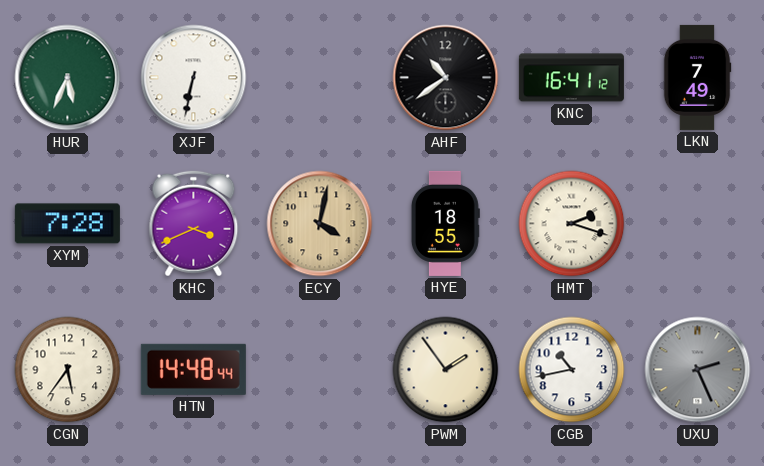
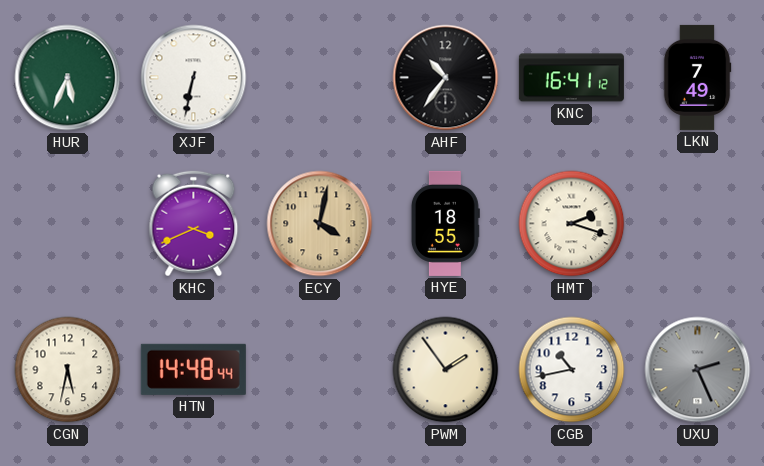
AHF: 10:39 -> 10:36
XYM: 7:28 -> none
CGN: 5:36 -> 5:32
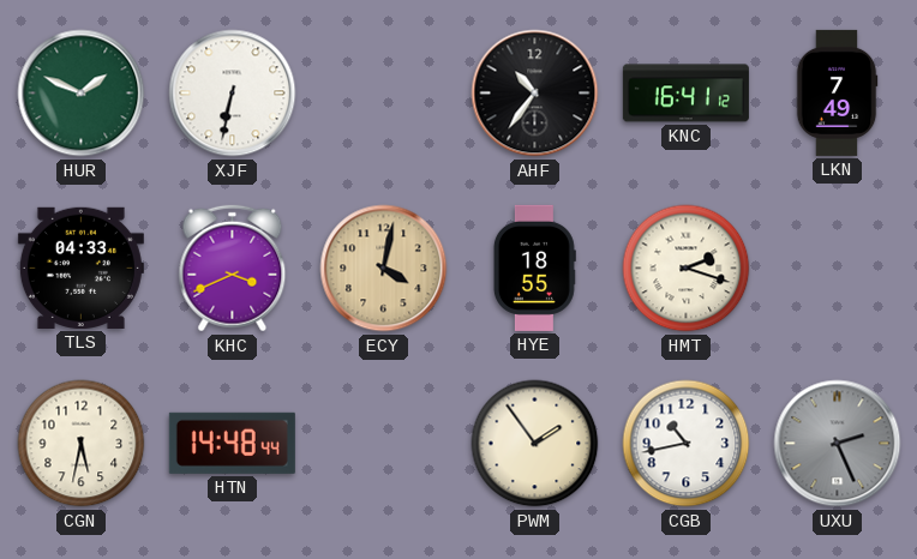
HUR: 5:34 -> 1:49
TLS: none -> 04:33
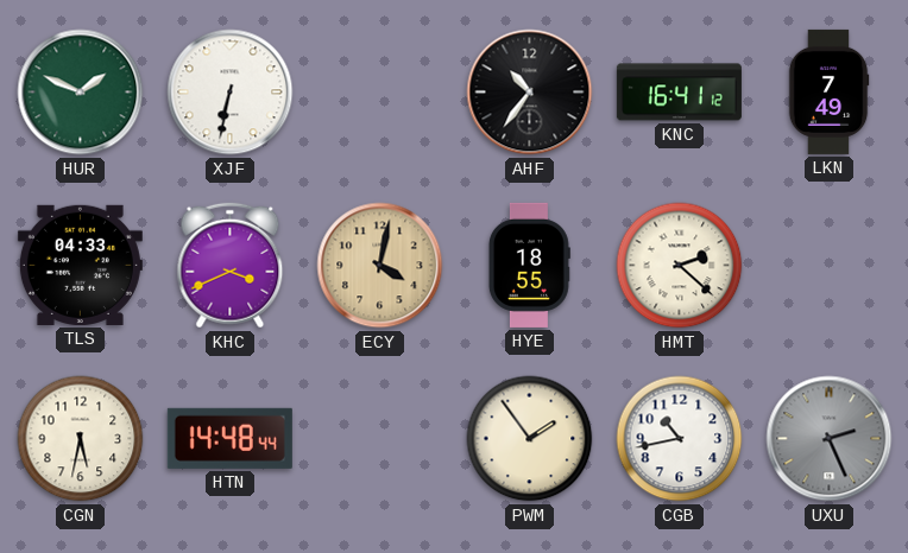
HMT: 2:18 -> 2:22
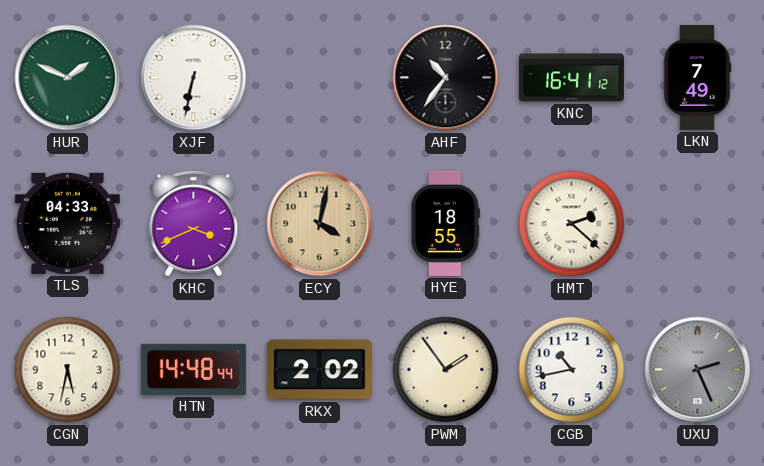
RKX: none -> 2:02
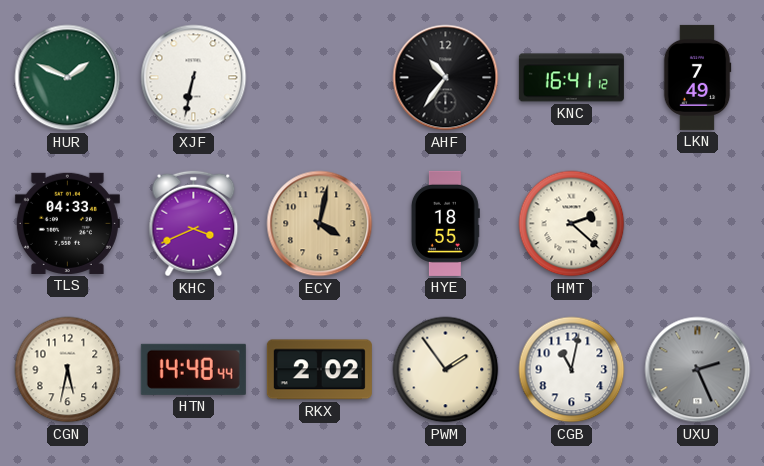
CGB: 10:43 -> 11:02
